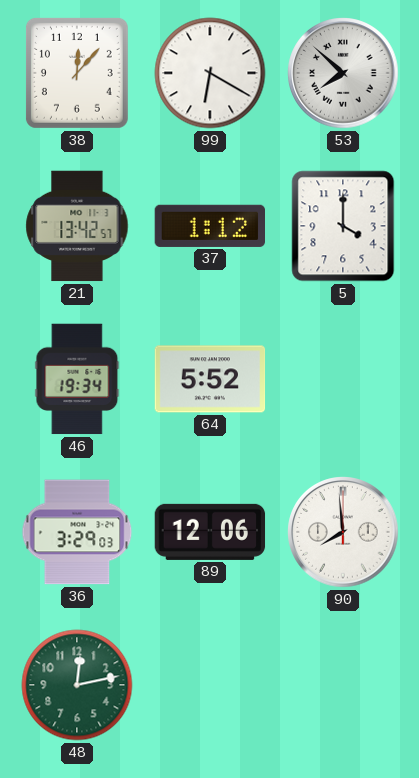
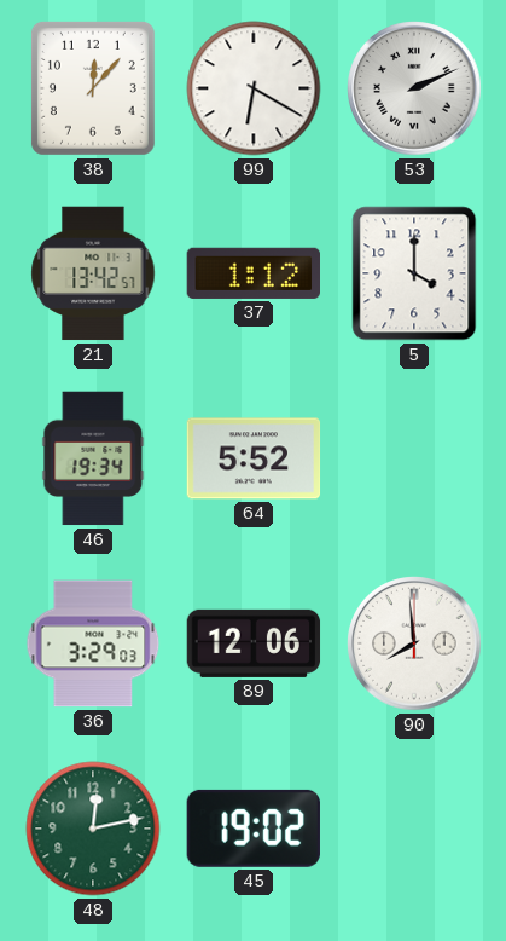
53: 7:52 -> 2:11
45: none -> 19:02
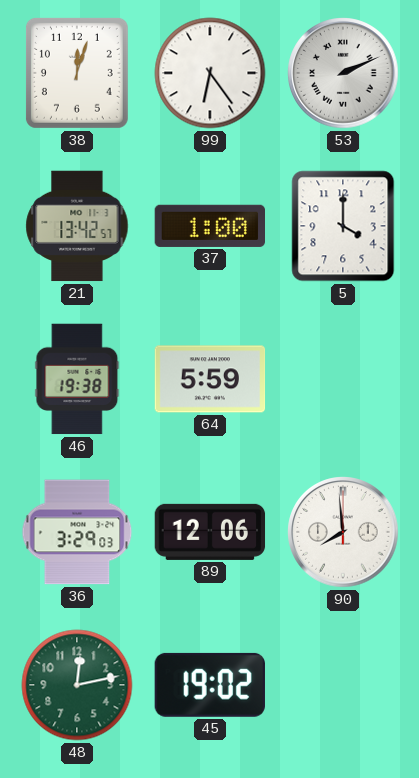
38: 12:07 -> 12:03
99: 6:20 -> 6:24
37: 1:12 -> 1:00
46: 19:34 -> 19:38
64: 5:52 -> 5:59
